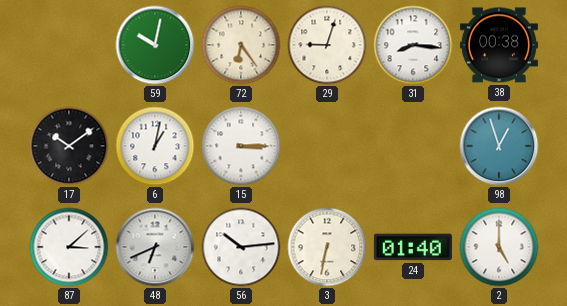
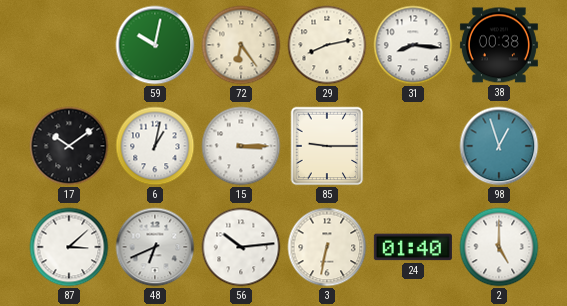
29: 9:03 -> 8:13
85: none -> 9:15
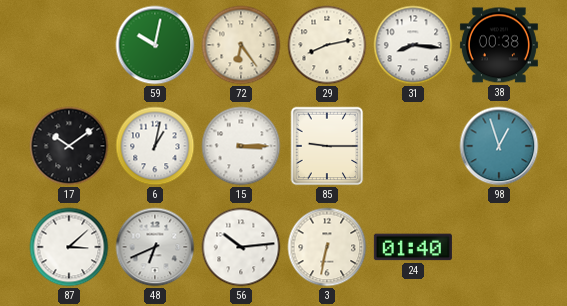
2: 5:00 -> none
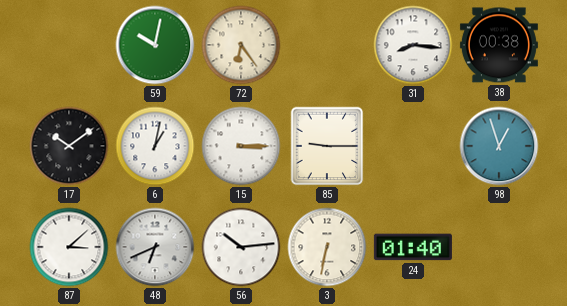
29: 8:13 -> none
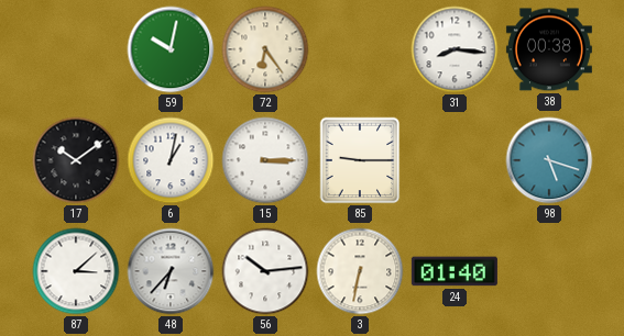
98: 12:57 -> 5:18
48: 6:41 -> 6:37
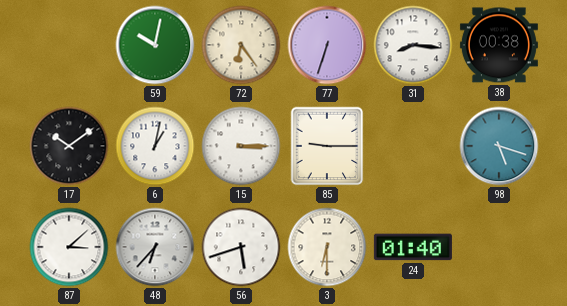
77: none -> 6:33
56: 10:14 -> 5:42
3: 6:32 -> 6:30
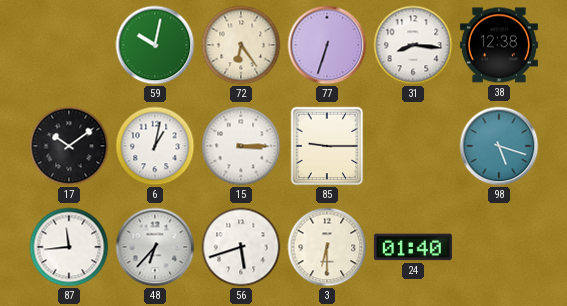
38: 00:38 -> 12:38
87: 3:08 -> 11:44
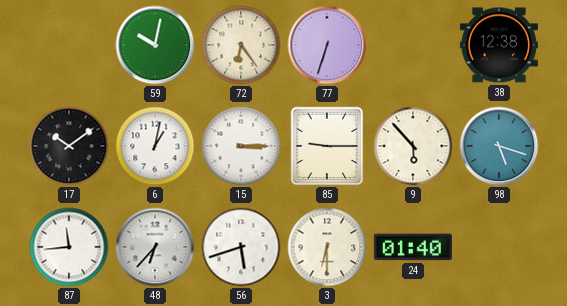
31: 8:16 -> none
9: none -> 5:53
